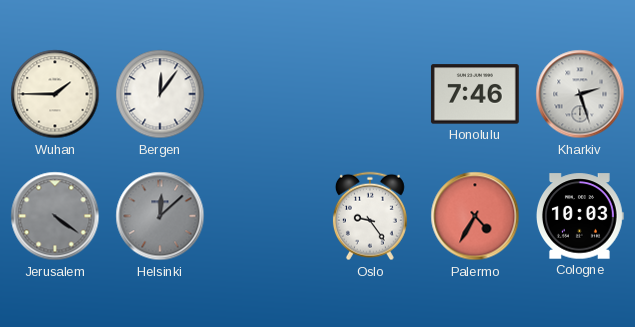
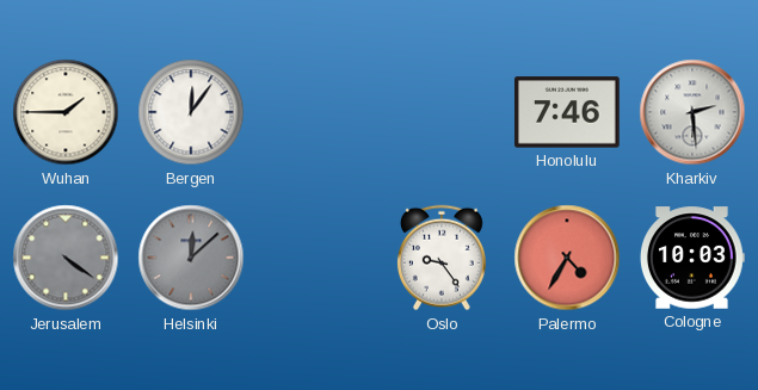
Kharkiv: 2:27 -> 2:29
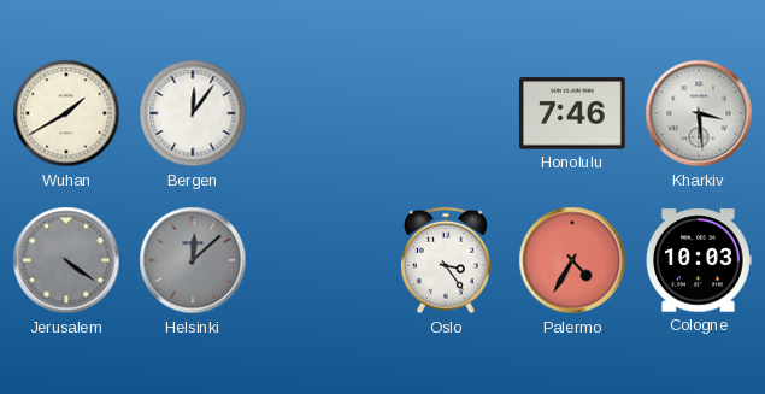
Wuhan: 1:45 -> 1:40
Kharkiv: 2:29 -> 3:29
Oslo: 9:24 -> 3:24
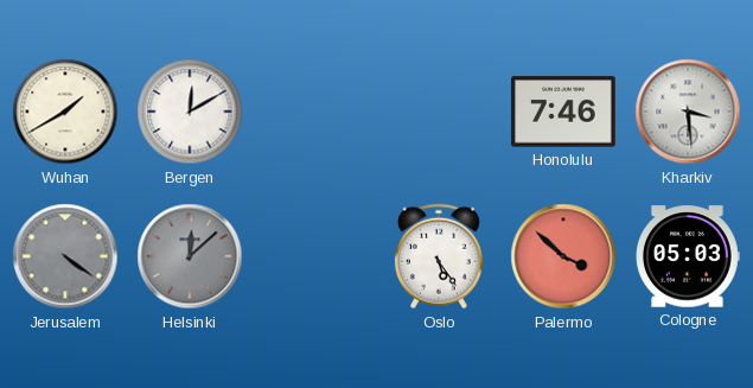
Bergen: 12:06 -> 12:10
Oslo: 3:24 -> 5:24
Palermo: 4:35 -> 3:52
Cologne: 10:03 -> 05:03
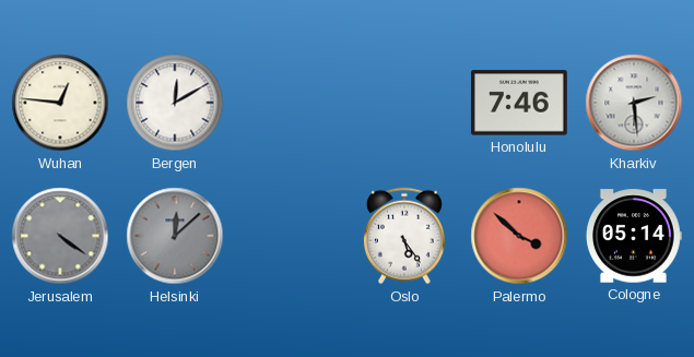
Wuhan: 1:40 -> 12:46
Kharkiv: 3:29 -> 2:29
Cologne: 05:03 -> 05:14
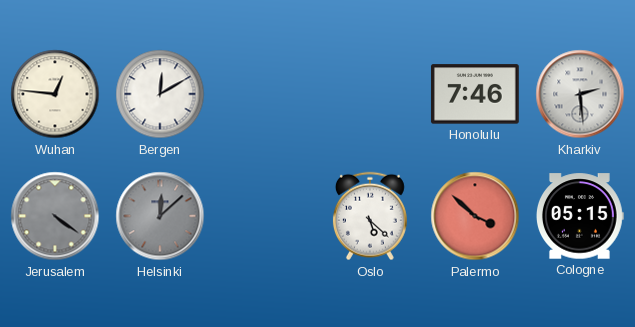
Oslo: 5:24 -> 5:22
Cologne: 05:14 -> 05:15
